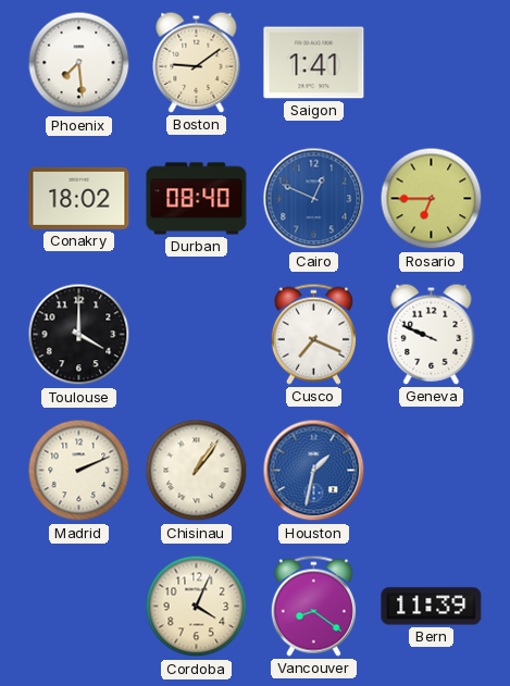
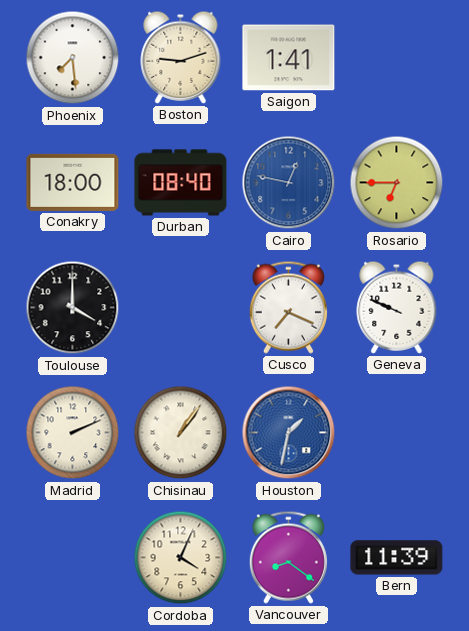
Boston: 9:09 -> 9:12
Conakry: 18:02 -> 18:00
Cairo: 12:49 -> 12:47
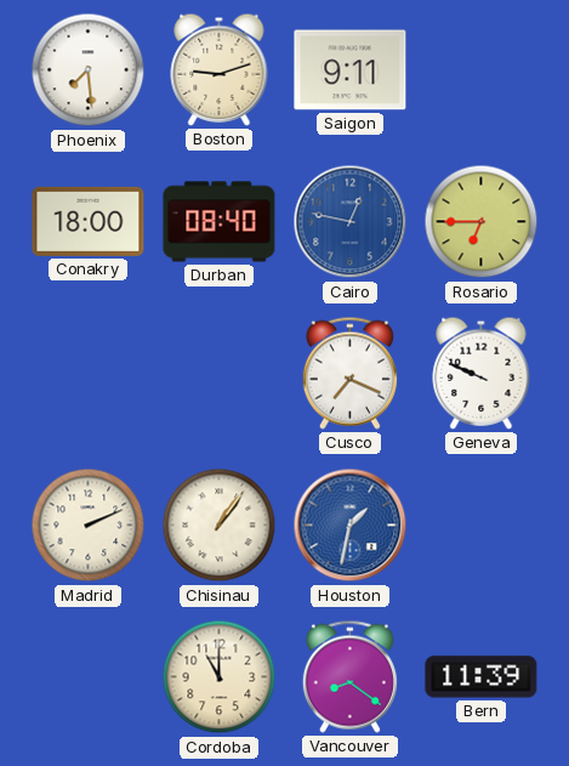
Saigon: 1:41 -> 9:11
Toulouse: 4:00 -> none
Cordoba: 4:04 -> 11:00
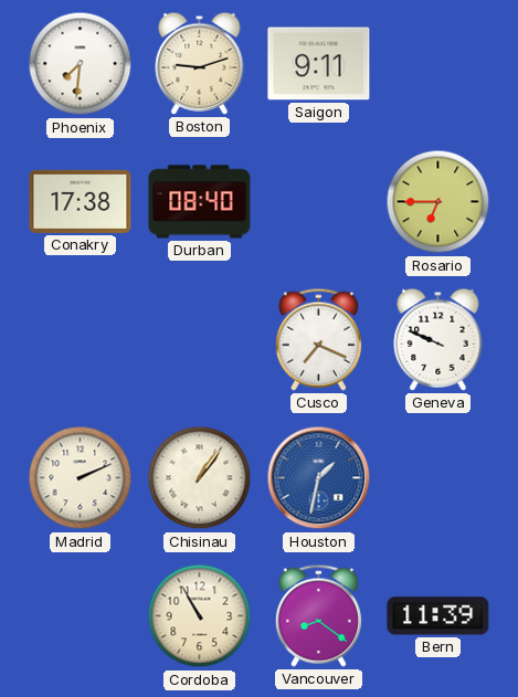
Phoenix: 7:29 -> 7:31
Conakry: 18:00 -> 17:38
Cairo: 12:47 -> none
Cordoba: 11:00 -> 10:55
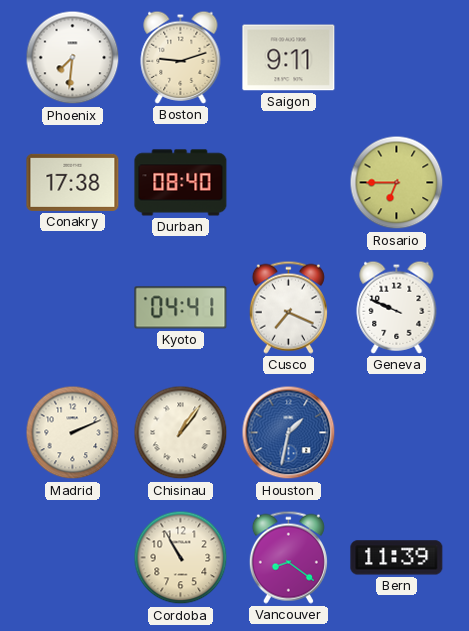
Kyoto: none -> 04:41
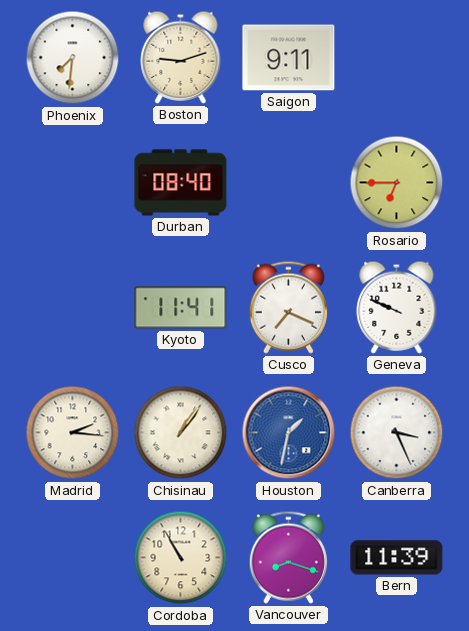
Conakry: 17:38 -> none
Kyoto: 04:41 -> 11:41
Madrid: 2:11 -> 2:16
Canberra: none -> 3:26
Vancouver: 8:21 -> 8:18
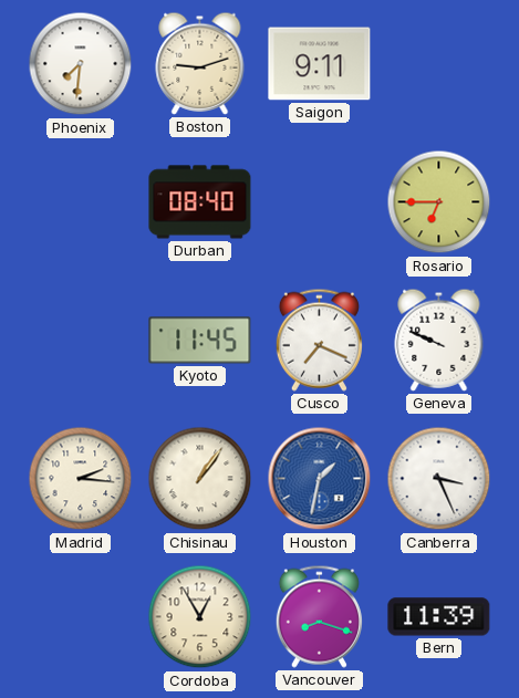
Kyoto: 11:41 -> 11:45
Cordoba: 10:55 -> 12:55
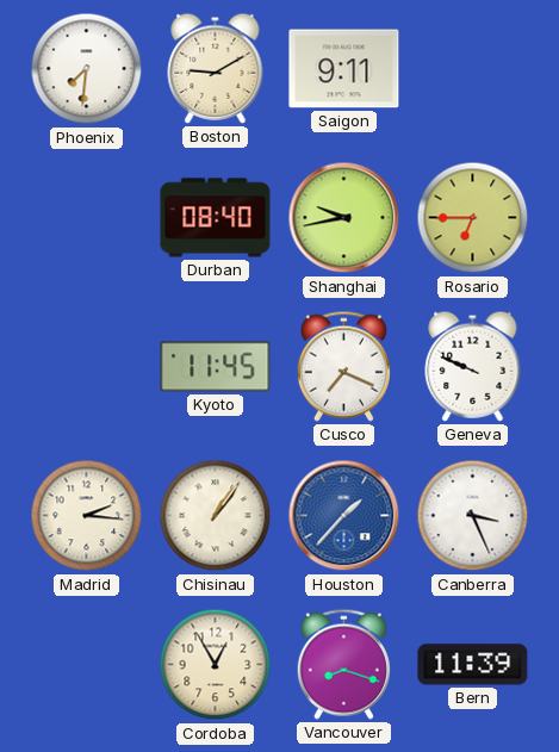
Boston: 9:12 -> 9:10
Shanghai: none -> 9:43
Houston: 1:32 -> 1:37
